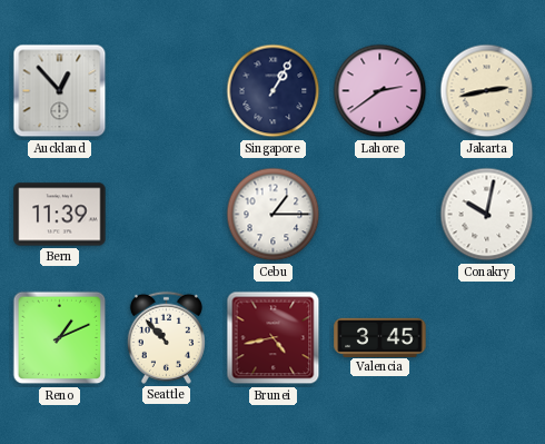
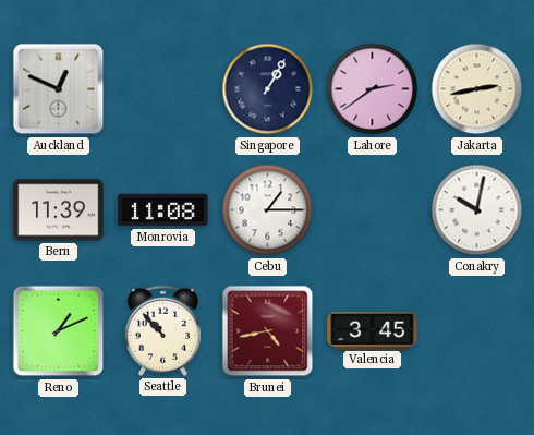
Auckland: 12:53 -> 12:49
Monrovia: none -> 11:08
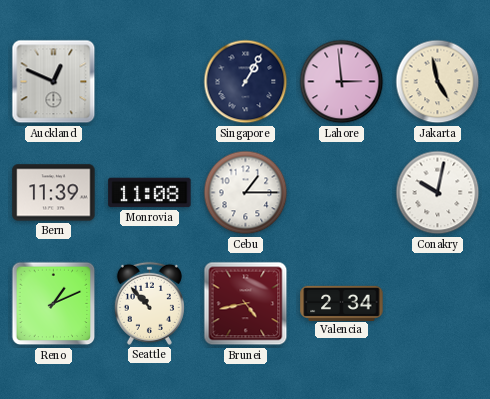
Lahore: 2:39 -> 2:59
Jakarta: 2:43 -> 4:58
Valencia: 3:45 -> 2:34
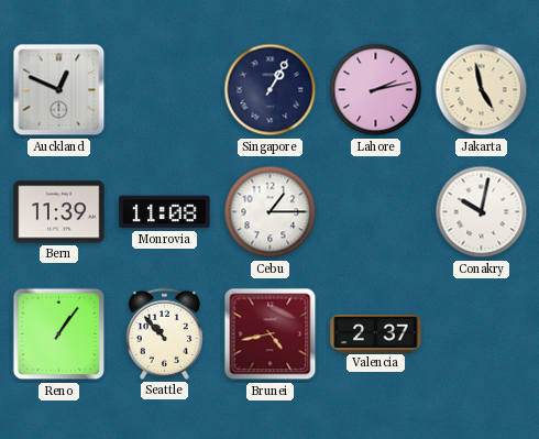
Lahore: 2:59 -> 2:13
Reno: 1:11 -> 1:06
Valencia: 2:34 -> 2:37
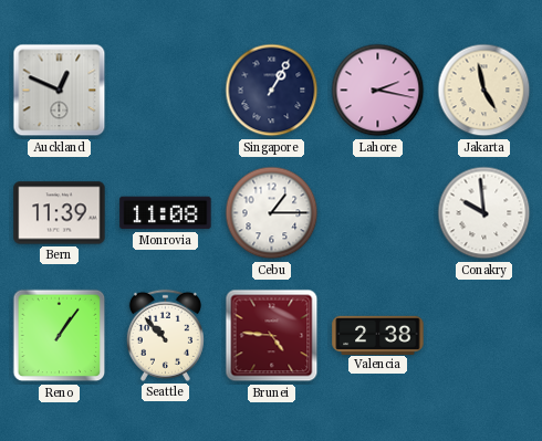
Lahore: 2:13 -> 2:17
Conakry: 10:02 -> 9:59
Brunei: 4:43 -> 4:46
Valencia: 2:37 -> 2:38
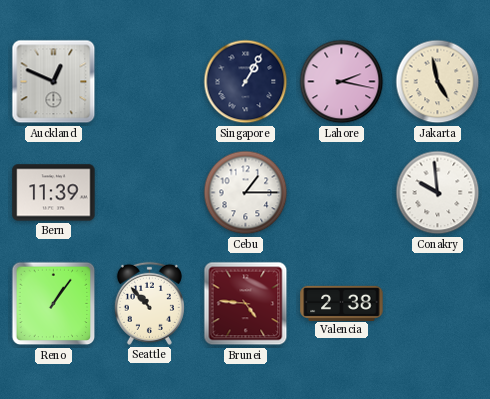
Monrovia: 11:08 -> none
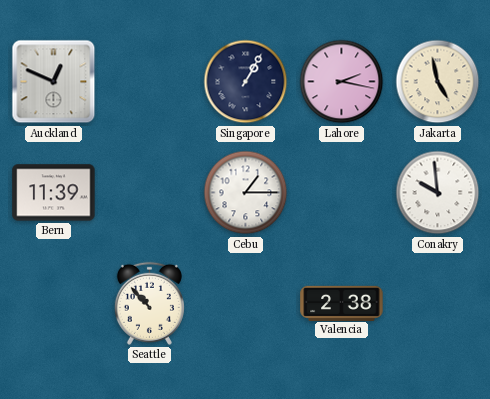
Reno: 1:06 -> none
Brunei: 4:46 -> none
